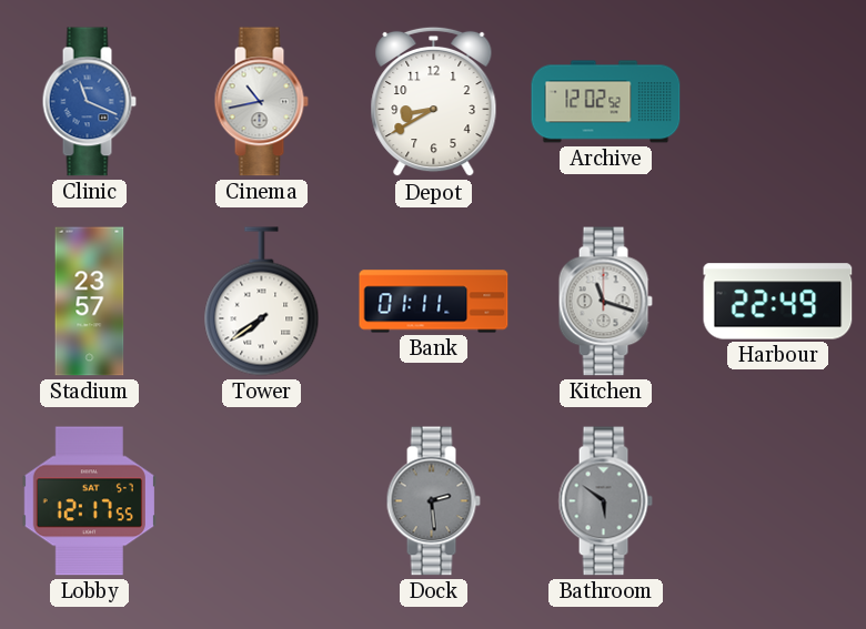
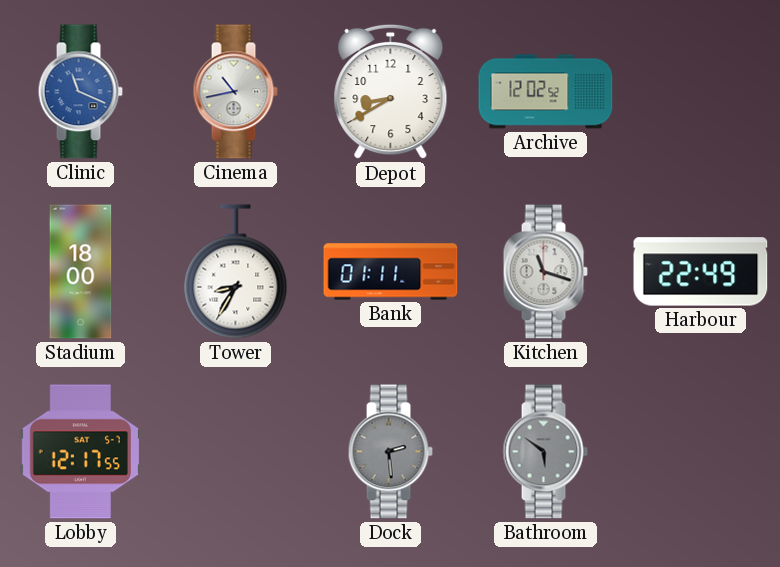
Stadium: 23:57 -> 18:00
Tower: 7:39 -> 8:35
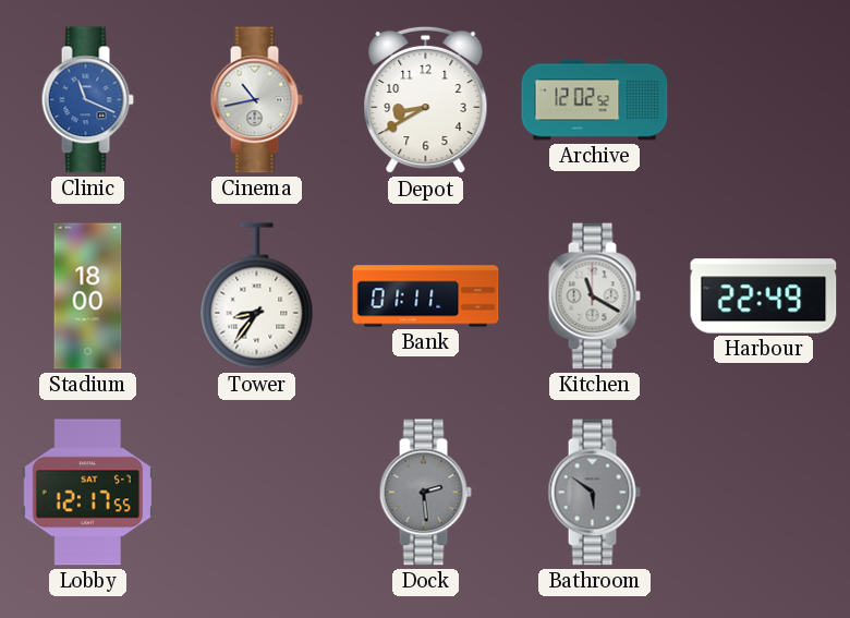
Tower: 8:35 -> 8:36
Kitchen: 11:18 -> 11:20
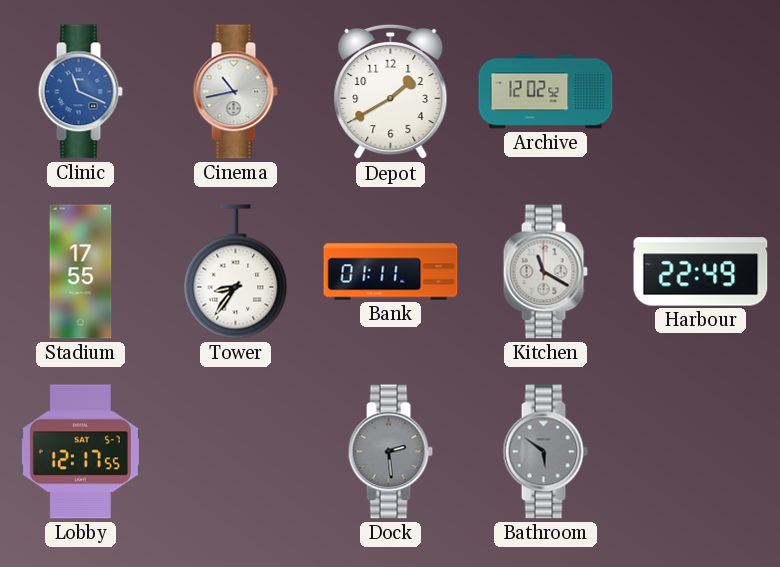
Depot: 8:40 -> 1:40
Stadium: 18:00 -> 17:55
